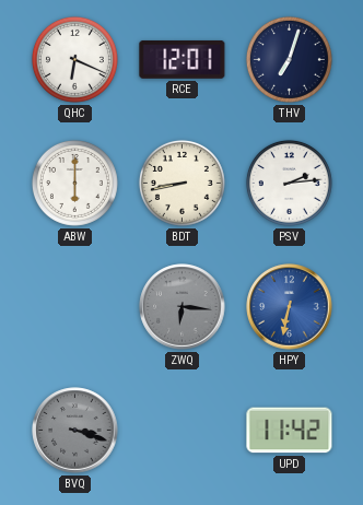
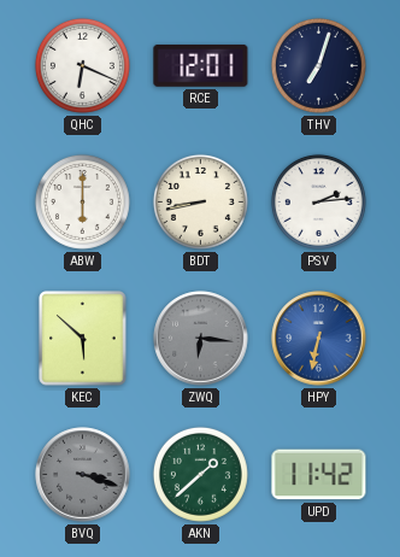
KEC: none -> 5:52
AKN: none -> 1:38
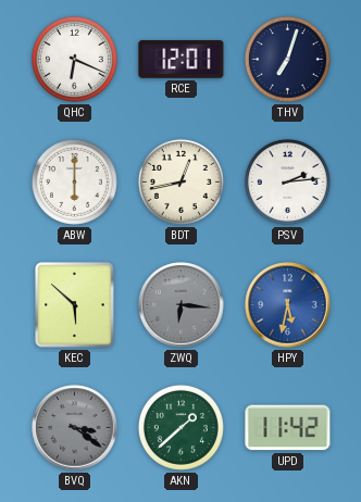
BDT: 8:43 -> 12:43
HPY: 6:32 -> 5:32
BVQ: 3:18 -> 3:21
